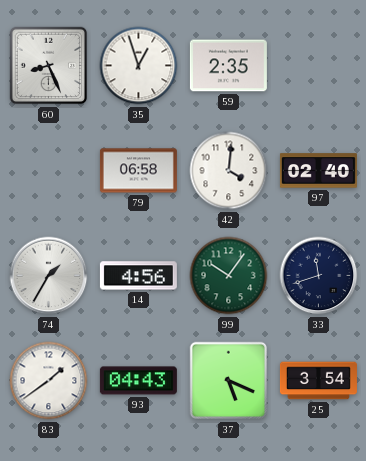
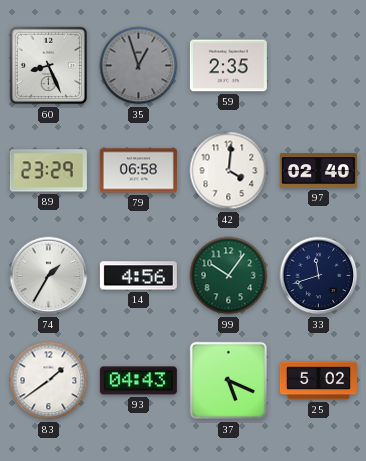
35 dial: white -> grey
89: none -> 23:29
25: 3:54 -> 5:02
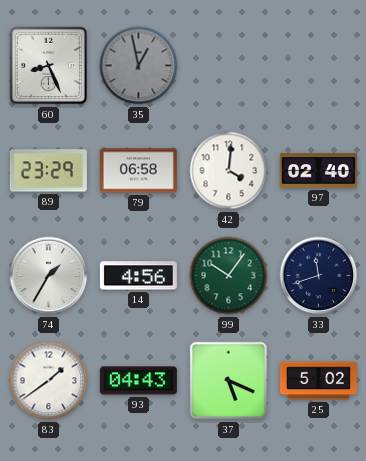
35: 12:57 -> 12:58
59: 2:35 -> none
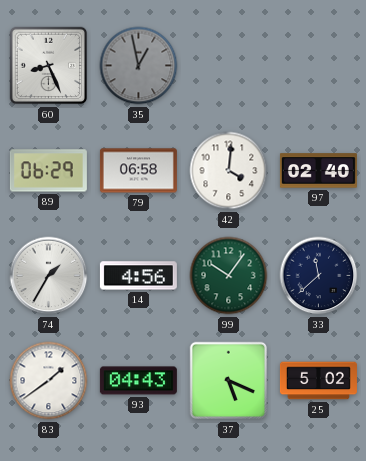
89: 23:29 -> 06:29
33: 11:42 -> 11:38
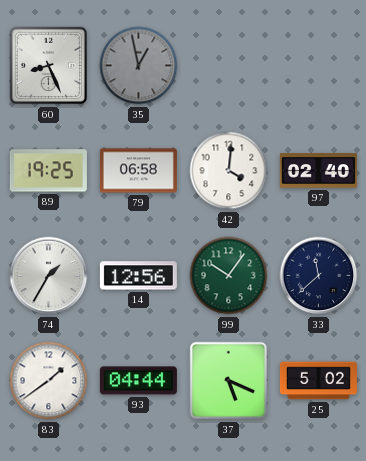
89: 06:29 -> 19:25
14: 4:56 -> 12:56
93: 04:43 -> 04:44
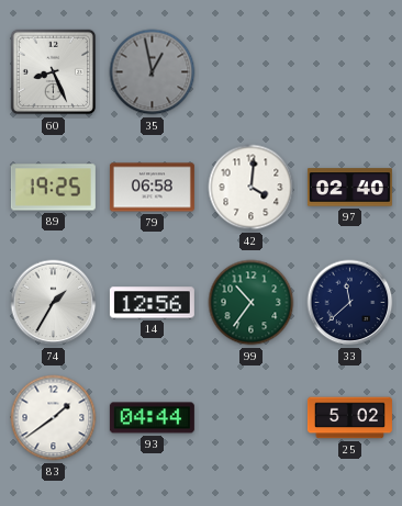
99: 10:06 -> 10:36
37: 5:19 -> none
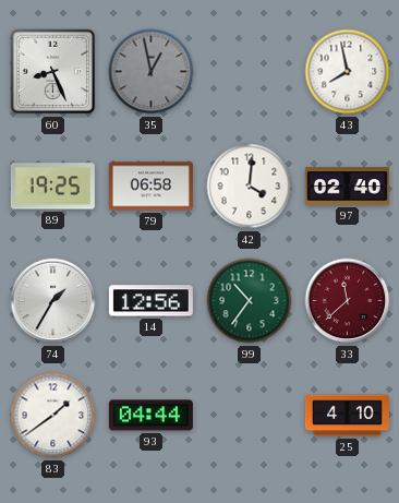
43: none -> 7:58
33 dial: navy -> burgundy
25: 5:02 -> 4:10
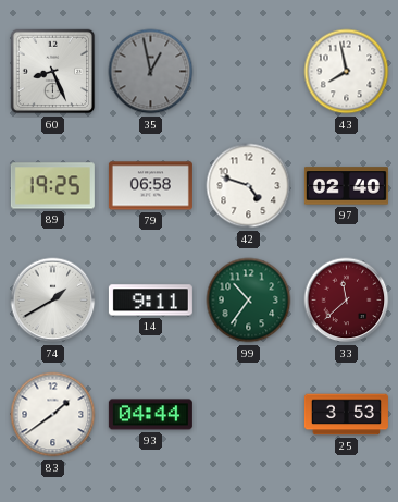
42: 4:01 -> 4:48
74: 1:35 -> 1:40
14: 12:56 -> 9:11
25: 4:10 -> 3:53
